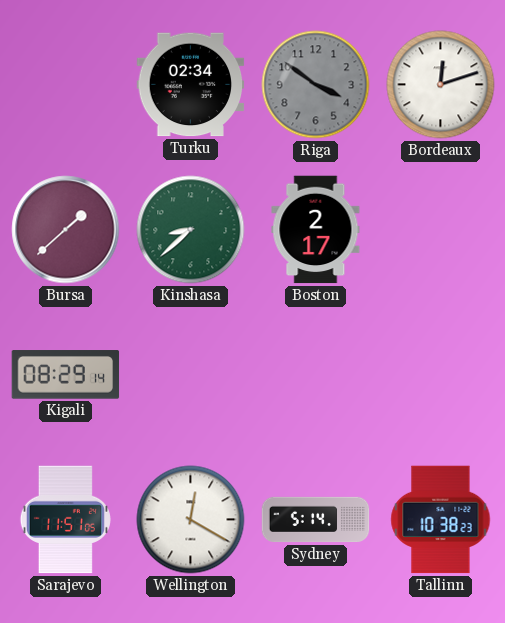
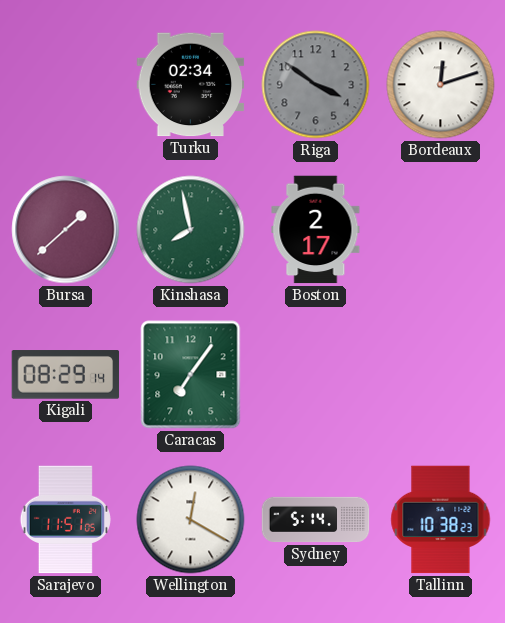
Kinshasa: 8:38 -> 7:58
Caracas: none -> 7:06
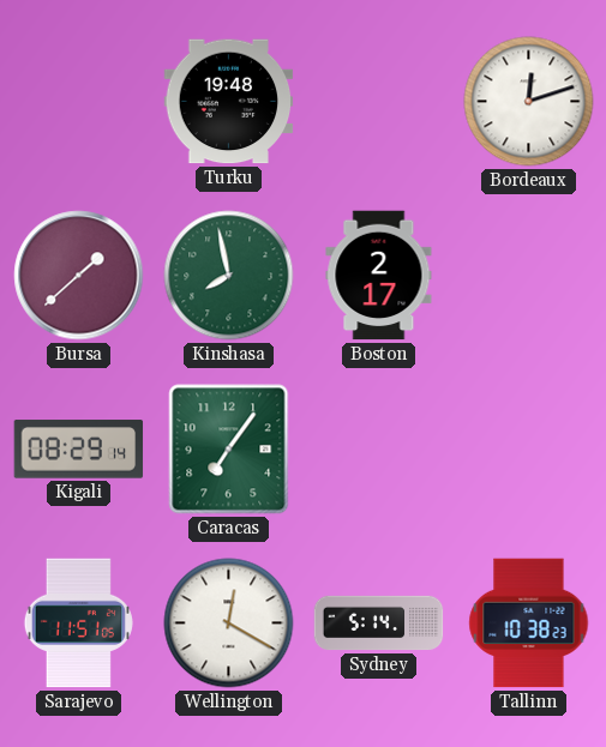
Turku: 02:34 -> 19:48
Riga: 3:51 -> none
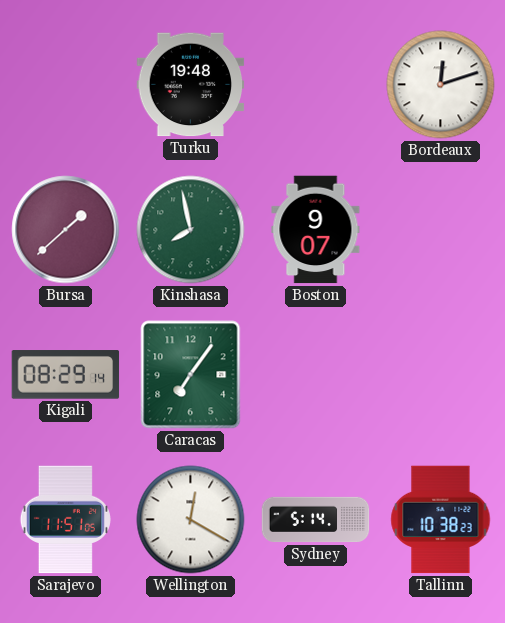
Boston: 2:17 -> 9:07
